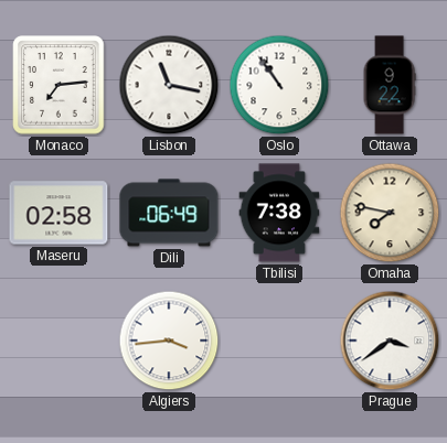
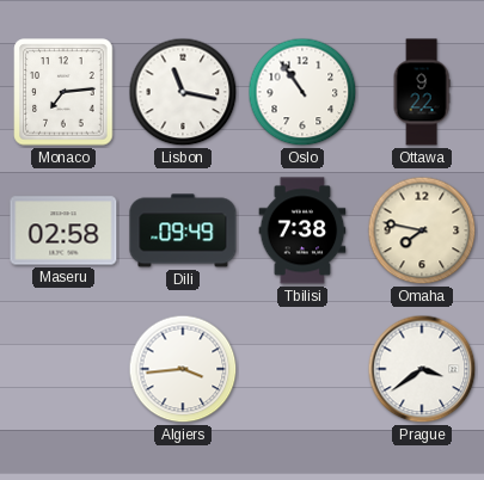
Dili: 06:49 -> 09:49
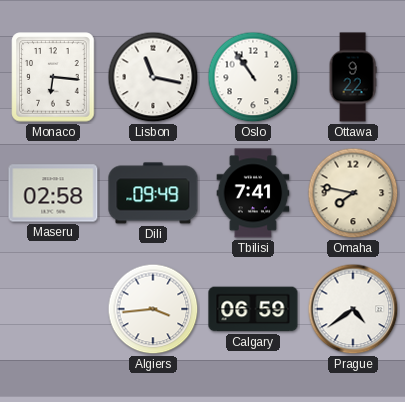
Monaco: 7:14 -> 6:16
Tbilisi: 7:38 -> 7:41
Calgary: none -> 06:59
Prague: 3:39 -> 4:39
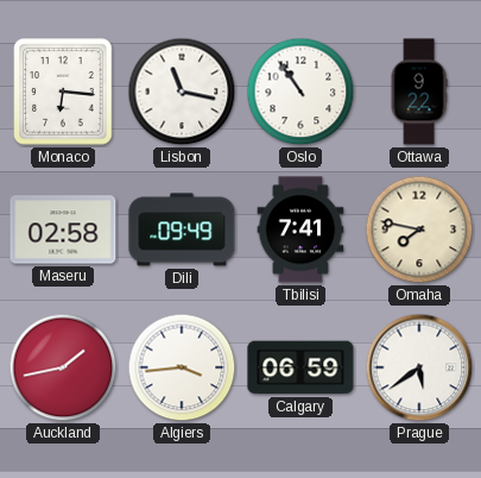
Auckland: none -> 1:43
Prague: 4:39 -> 5:39
